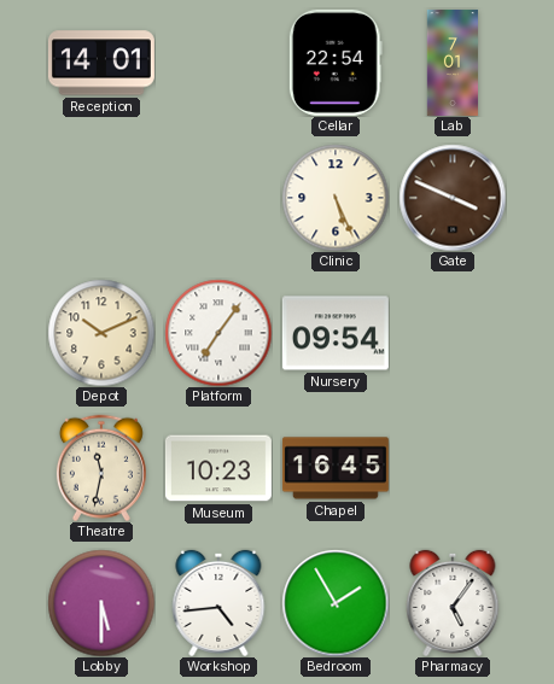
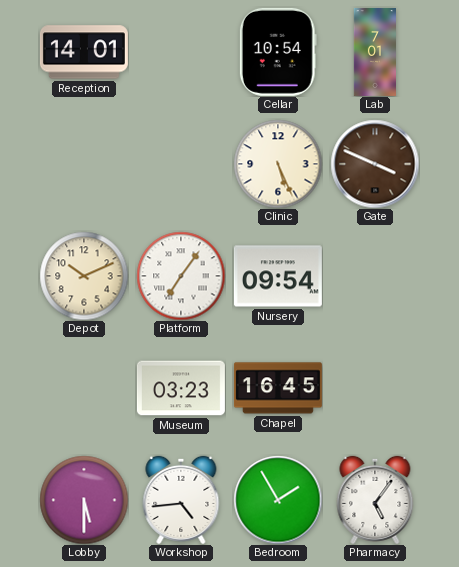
Cellar: 22:54 -> 10:54
Theatre: 11:32 -> none
Museum: 10:23 -> 03:23
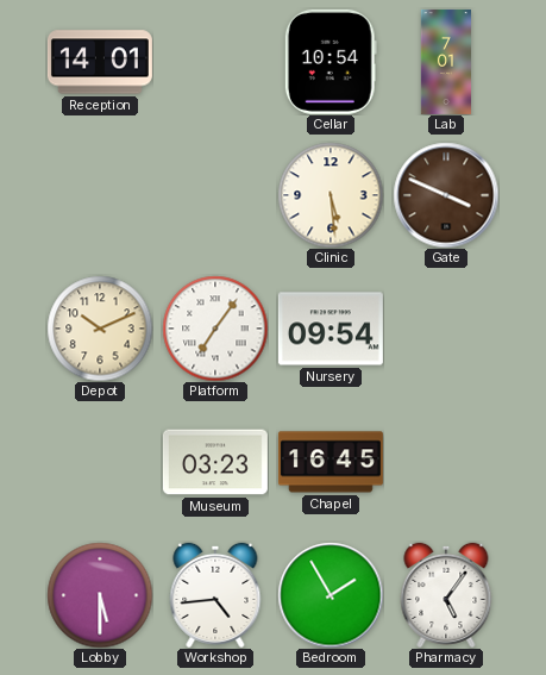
Clinic: 5:26 -> 5:29
